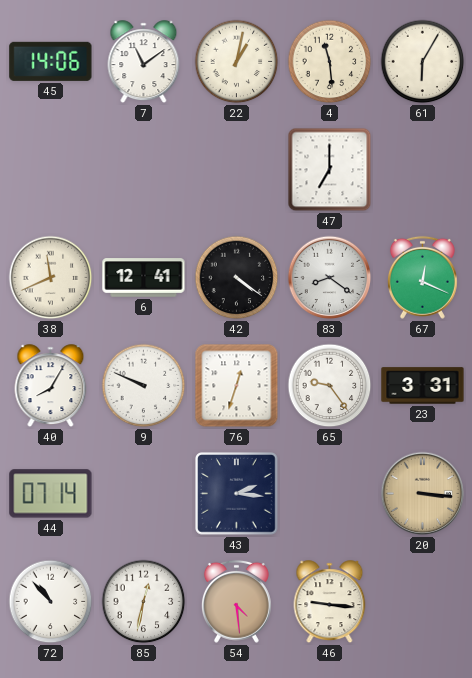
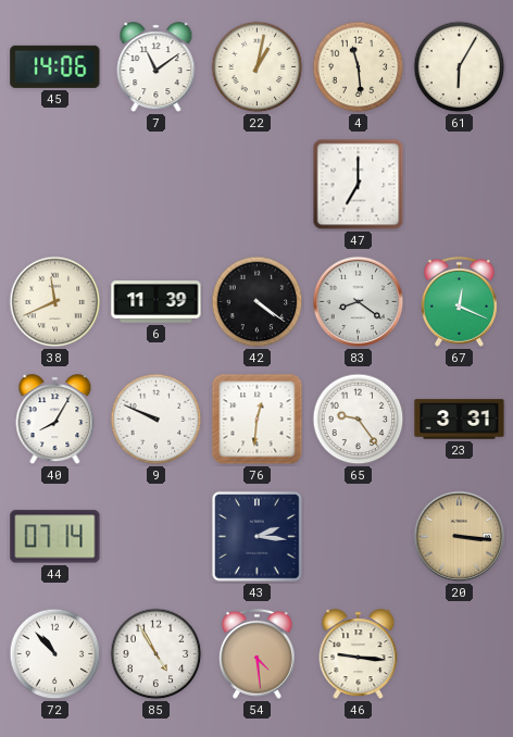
6: 12:41 -> 11:39
76: 12:33 -> 12:31
85: 12:32 -> 4:55
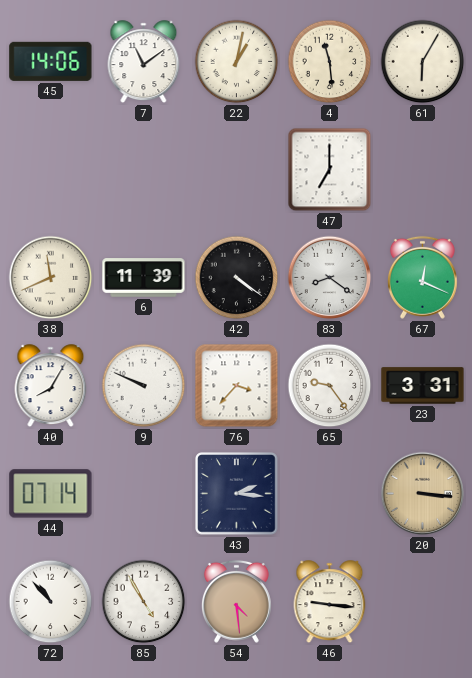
76: 12:31 -> 3:37
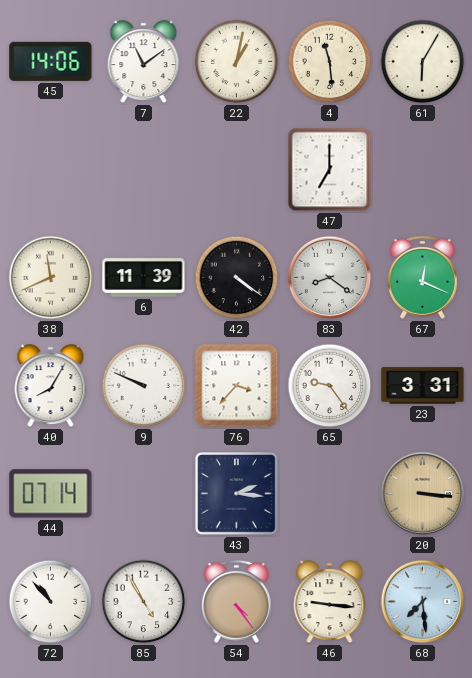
54: 4:29 -> 4:24
68: none -> 7:29
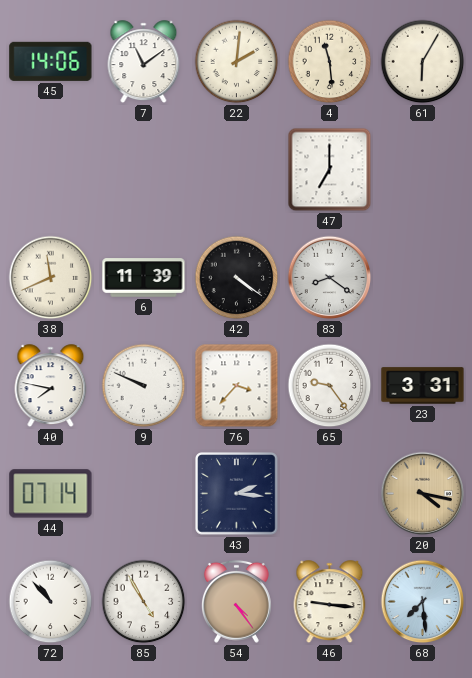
22: 1:02 -> 2:01
67: 12:19 -> none
40: 8:05 -> 7:47
20: 3:16 -> 4:17
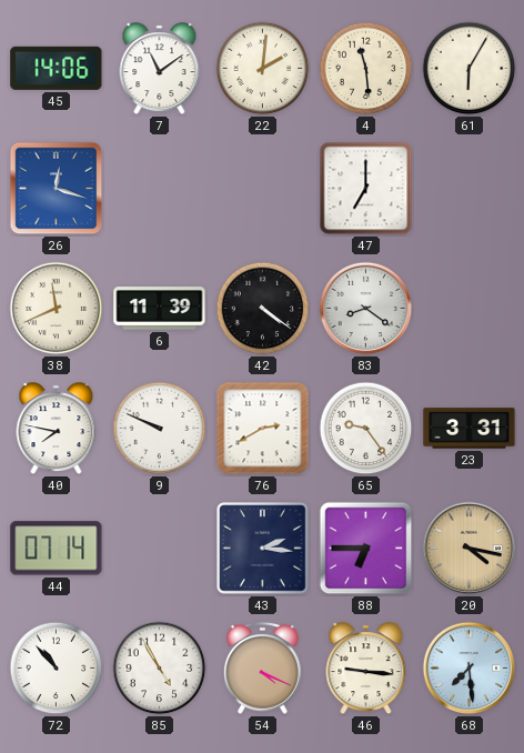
26: none -> 12:18
76: 3:37 -> 2:40
88: none -> 6:45
54: 4:24 -> 4:19
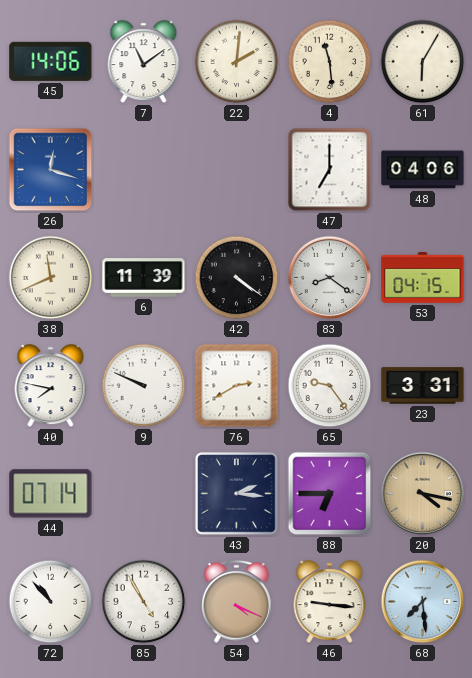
48: none -> 04:06
53: none -> 04:15
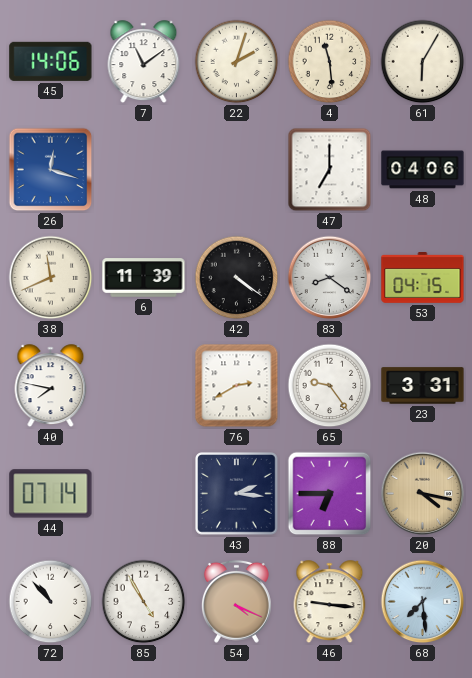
22: 2:01 -> 2:03
9: 9:49 -> none
